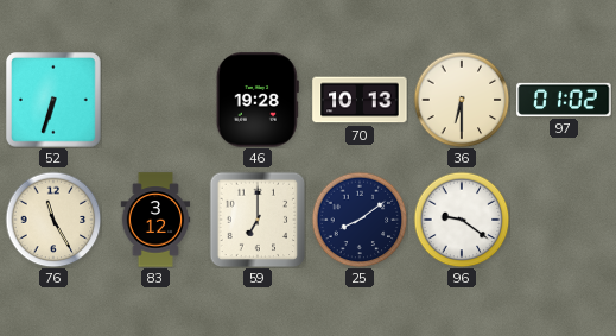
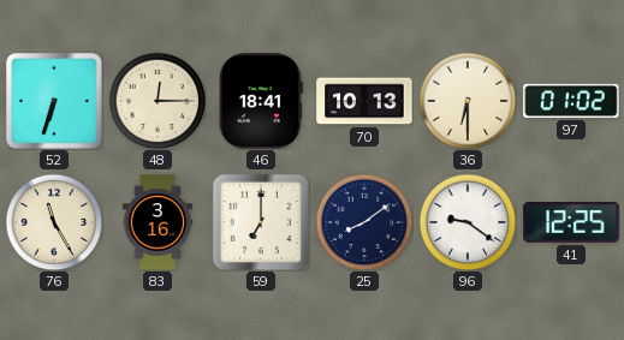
48: none -> 12:15
46: 19:28 -> 18:41
83: 3:12 -> 3:16
41: none -> 12:25
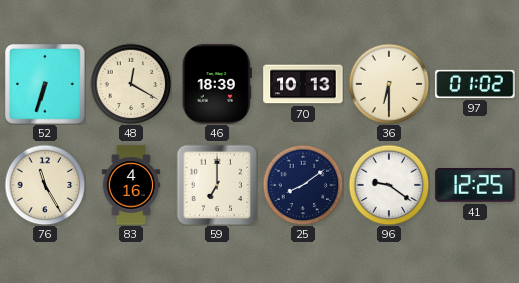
48: 12:15 -> 12:20
46: 18:41 -> 18:39
83: 3:16 -> 4:16
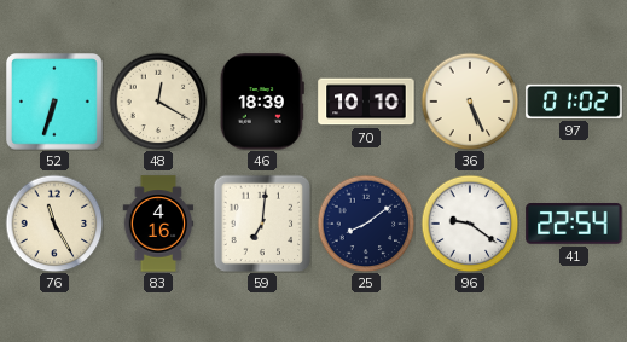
70: 10:13 -> 10:10
36: 6:30 -> 5:26
59: 7:00 -> 7:01
41: 12:25 -> 22:54
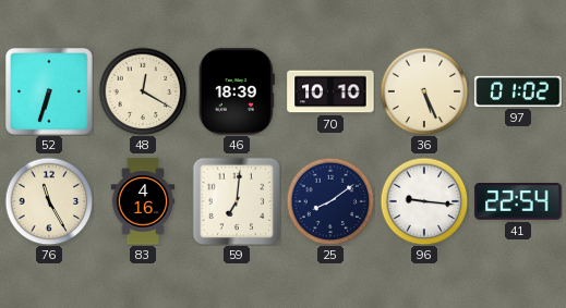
96: 9:21 -> 9:16
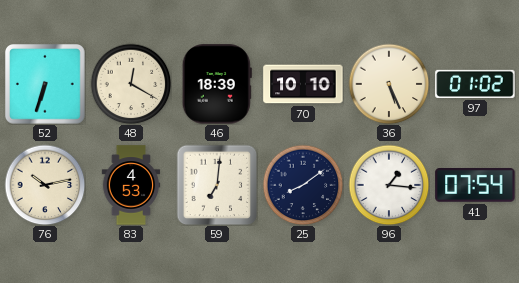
76: 11:25 -> 10:13
83: 4:16 -> 4:53
96: 9:16 -> 1:16
41: 22:54 -> 07:54
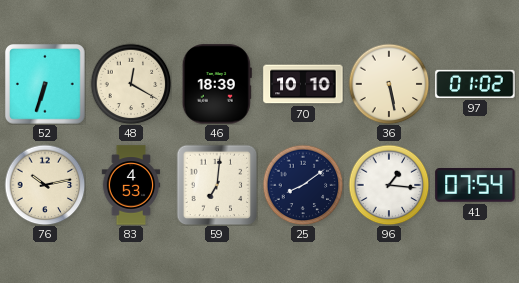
36: 5:26 -> 5:28
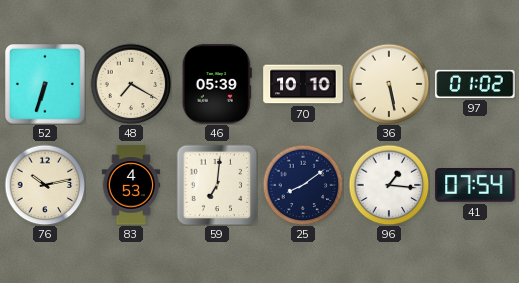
48: 12:20 -> 7:20
46: 18:39 -> 05:39
